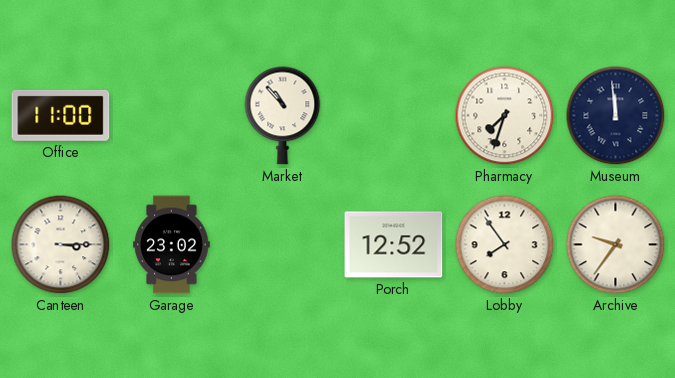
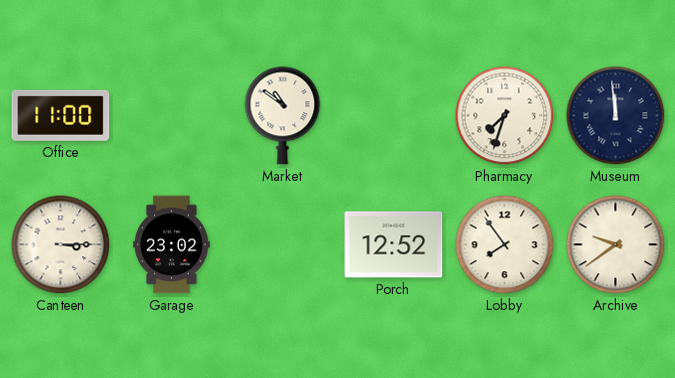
Market: 10:53 -> 10:51
Archive: 9:36 -> 9:39
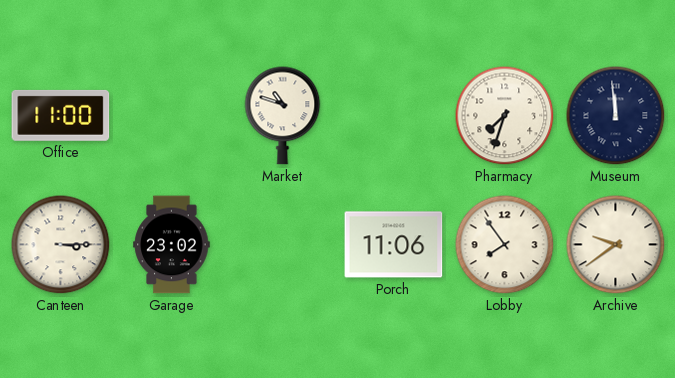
Market: 10:51 -> 10:48
Porch: 12:52 -> 11:06
